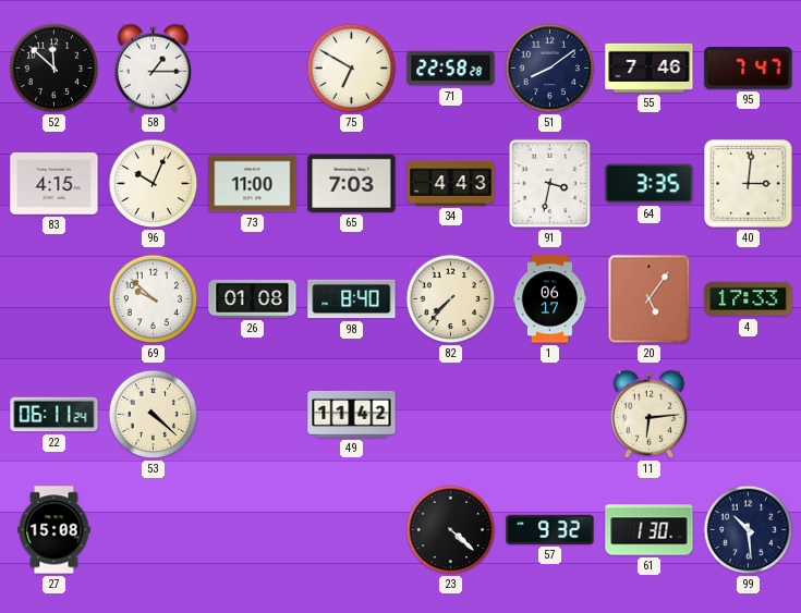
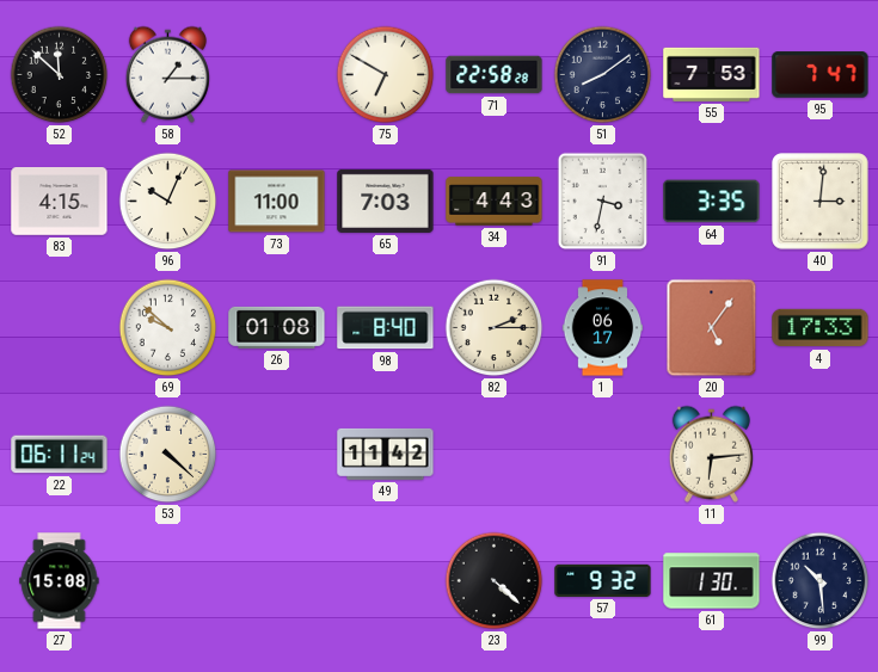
55: 7:46 -> 7:53
82: 7:37 -> 2:15
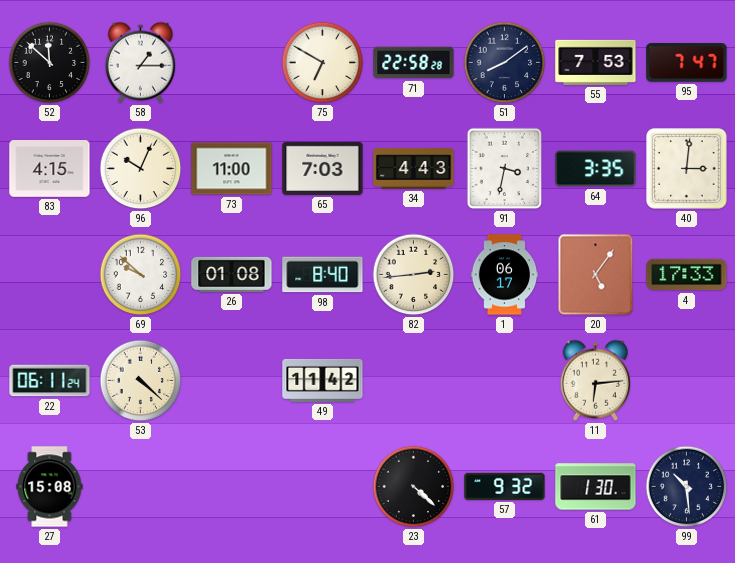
82: 2:15 -> 2:44
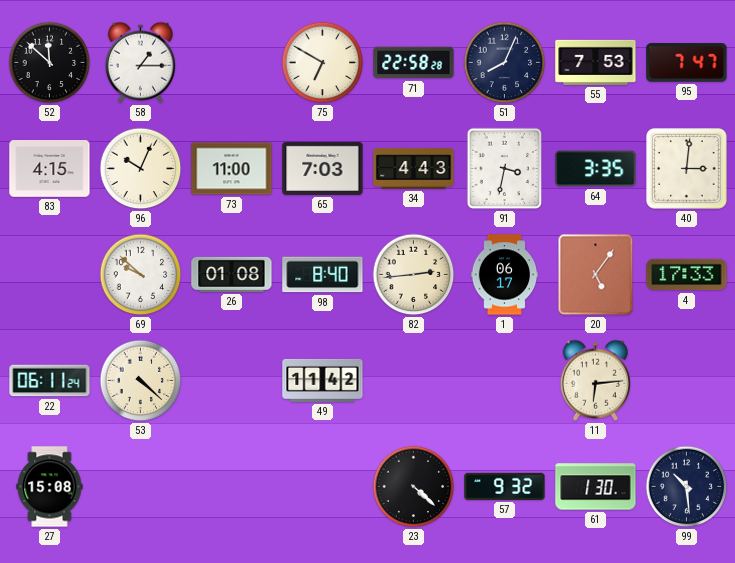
51: 8:09 -> 8:04
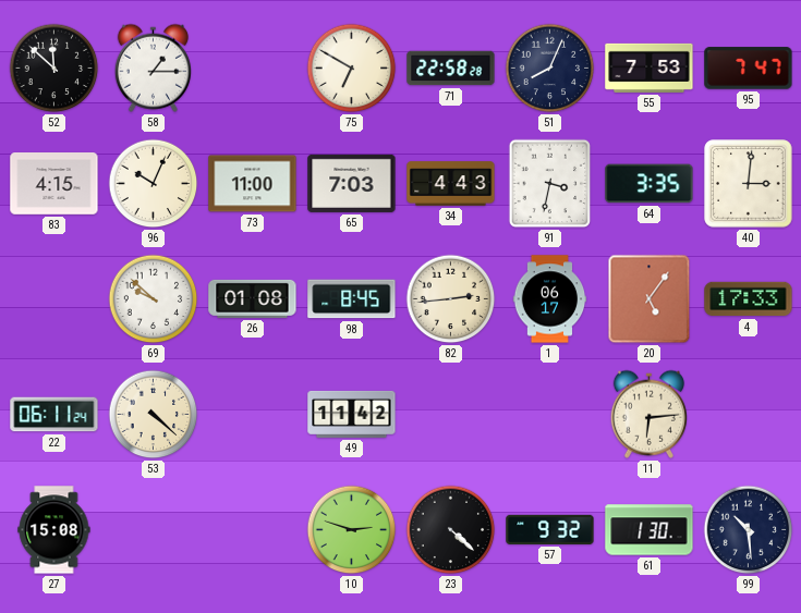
98: 8:40 -> 8:45
10: none -> 2:48
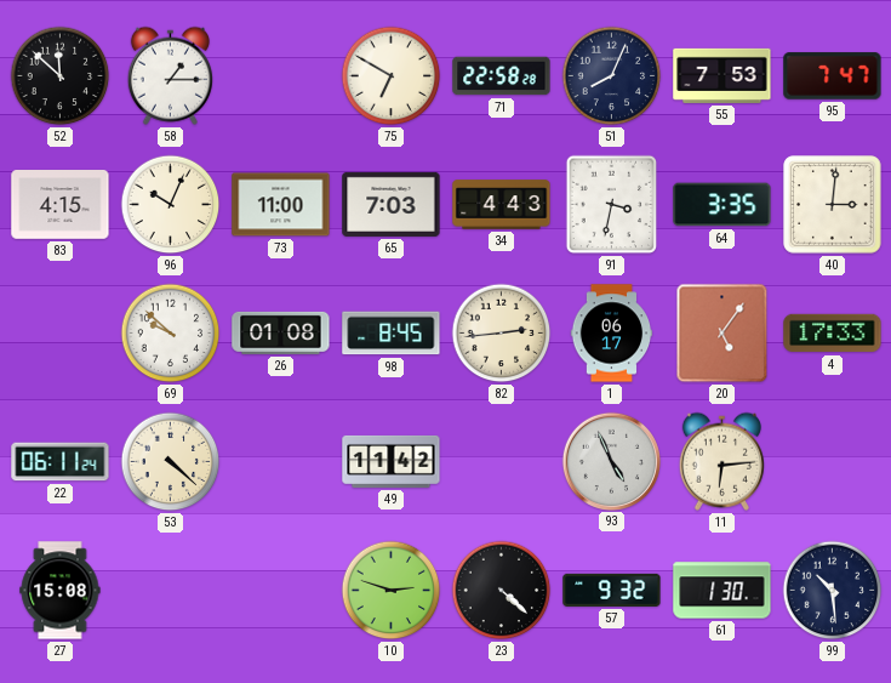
93: none -> 4:56
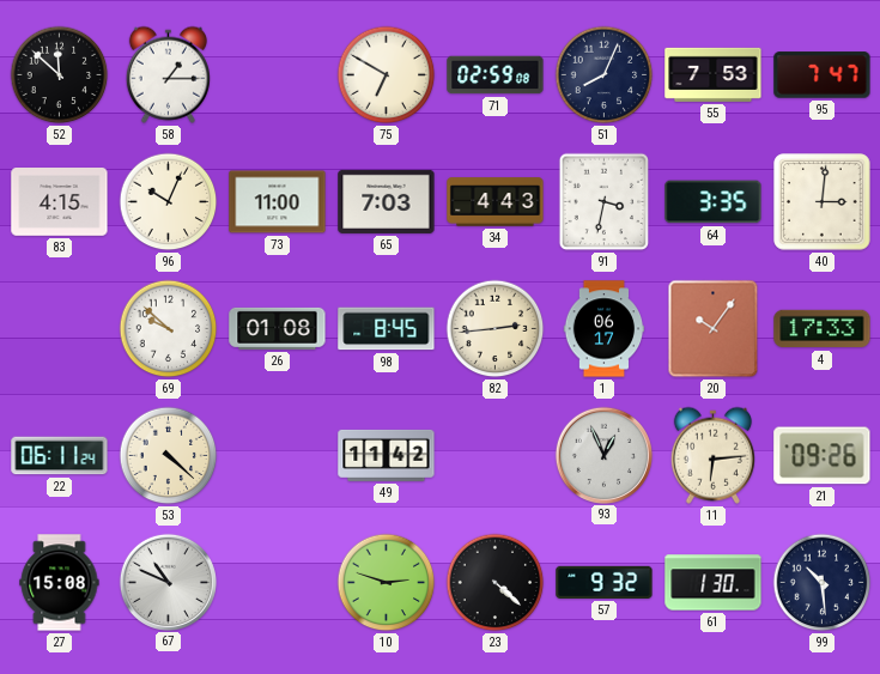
71: 22:58 -> 02:59
20: 5:06 -> 10:06
93: 4:56 -> 12:56
21: none -> 09:26
67: none -> 10:49
